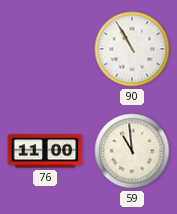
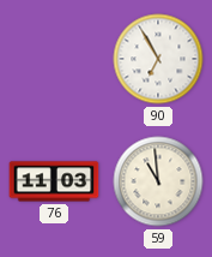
90: 10:55 -> 6:55
76: 11:00 -> 11:03
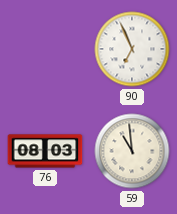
90: 6:55 -> 6:56
76: 11:03 -> 08:03
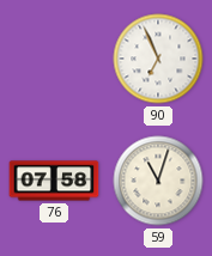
76: 08:03 -> 07:58
59: 10:59 -> 11:03
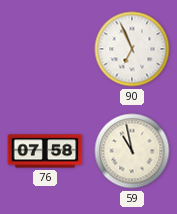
59: 11:03 -> 10:58
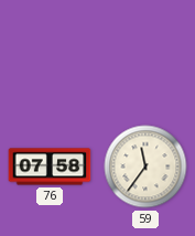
90: 6:56 -> none
59: 10:58 -> 11:36
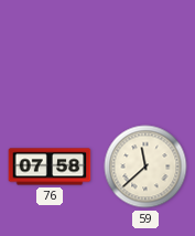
59: 11:36 -> 11:38
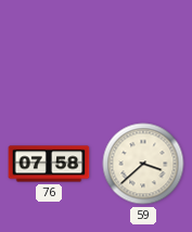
59: 11:38 -> 3:38
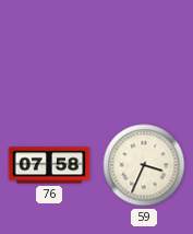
59: 3:38 -> 3:34
